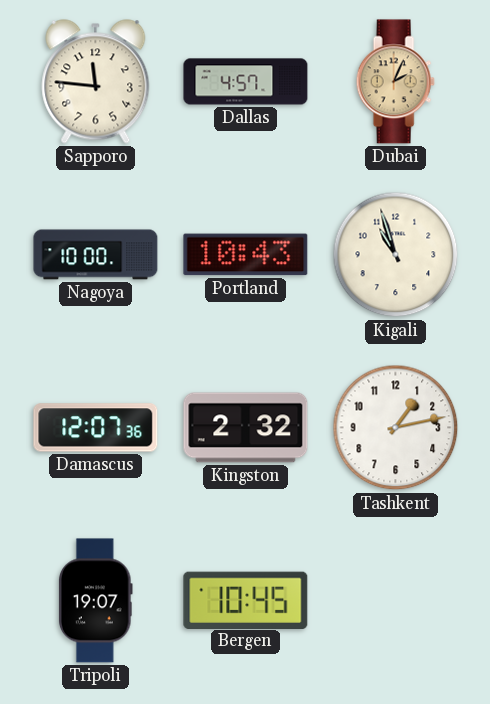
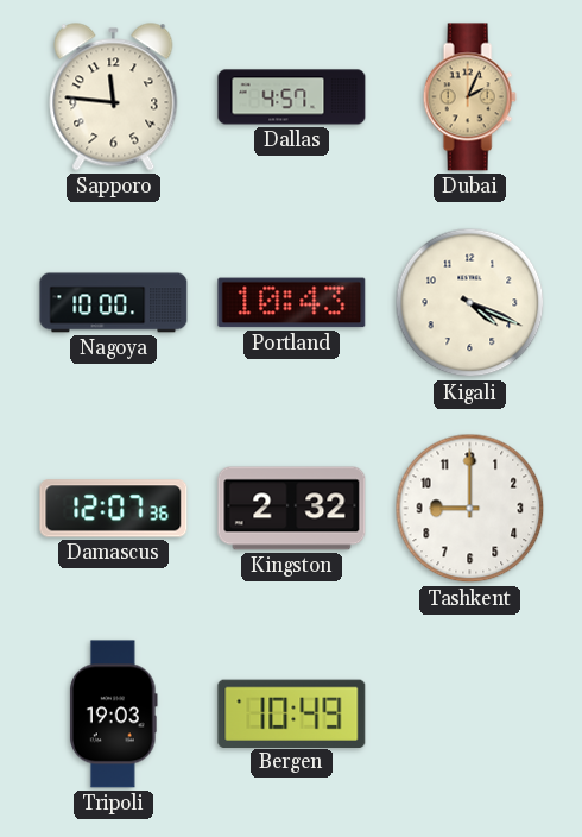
Kigali: 10:57 -> 4:19
Tashkent: 1:13 -> 9:00
Tripoli: 19:07 -> 19:03
Bergen: 10:45 -> 10:49
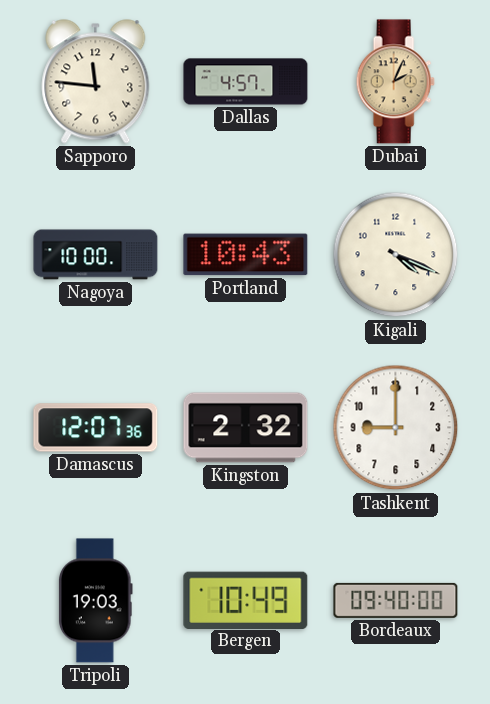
Bordeaux: none -> 09:40
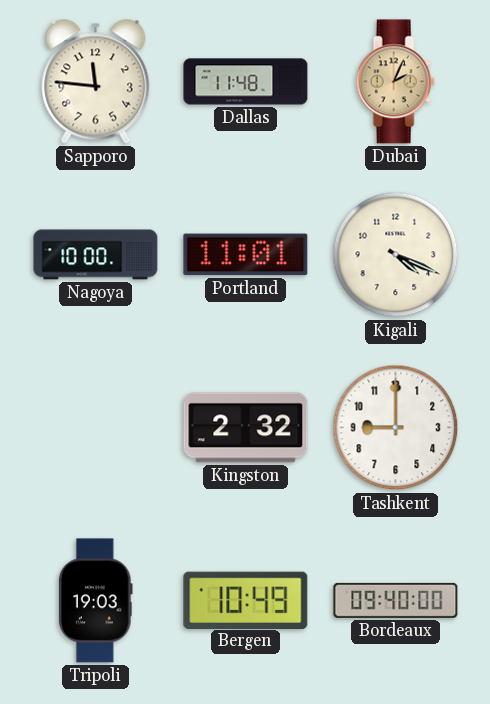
Dallas: 4:57 -> 11:48
Portland: 10:43 -> 11:01
Damascus: 12:07 -> none
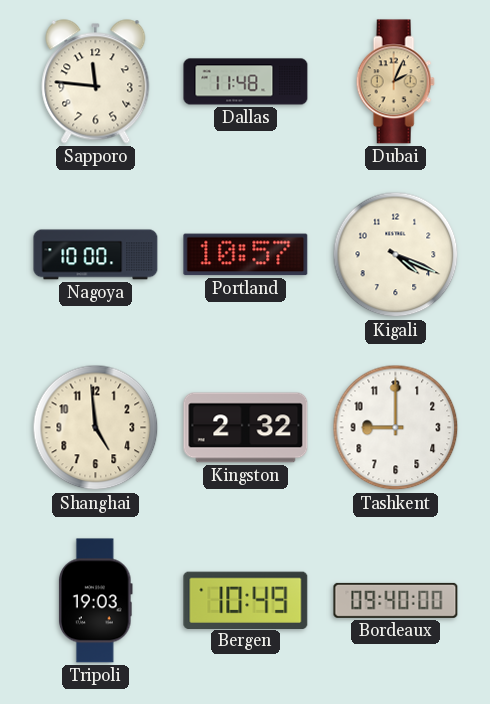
Portland: 11:01 -> 10:57
Shanghai: none -> 4:59
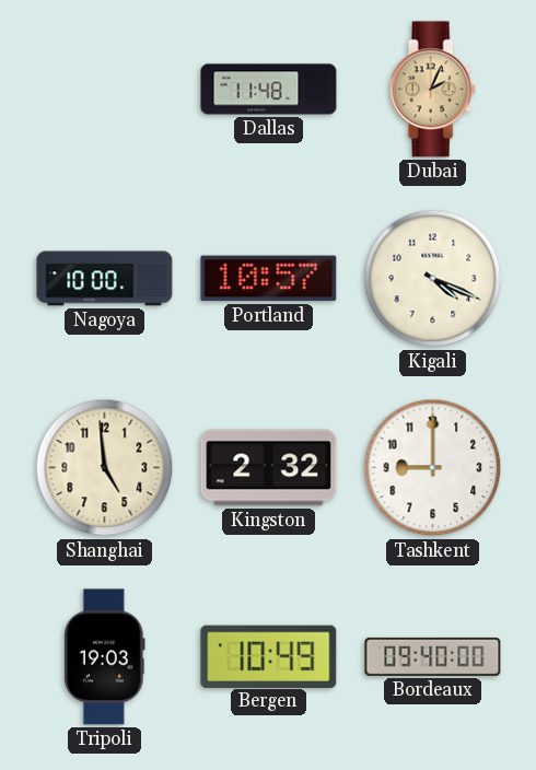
Sapporo: 11:46 -> none
